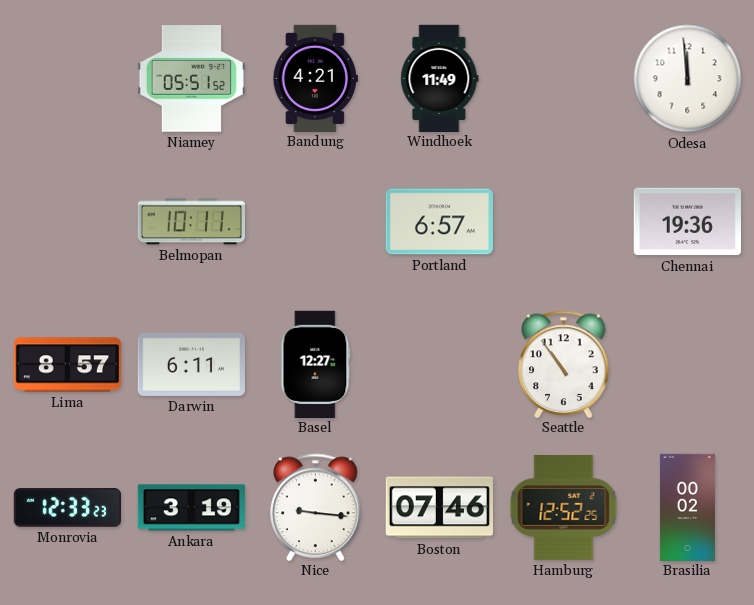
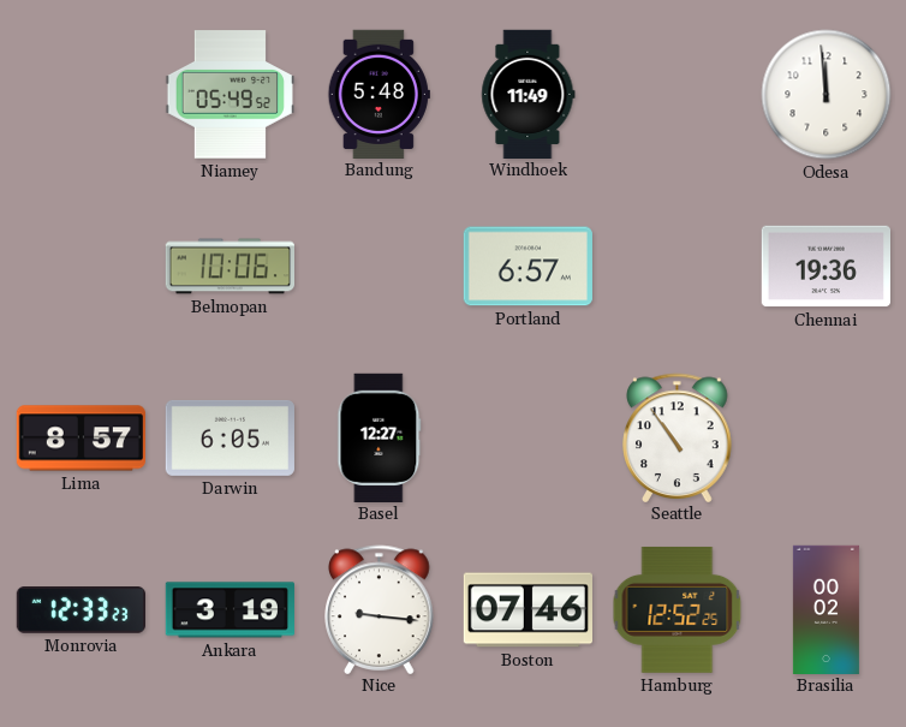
Niamey: 05:51 -> 05:49
Bandung: 4:21 -> 5:48
Belmopan: 10:11 -> 10:06
Darwin: 6:11 -> 6:05
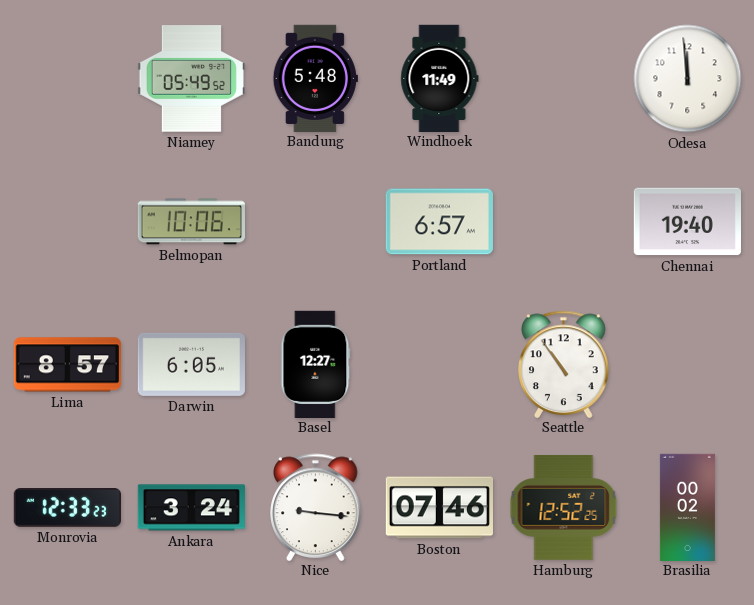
Chennai: 19:36 -> 19:40
Ankara: 3:19 -> 3:24
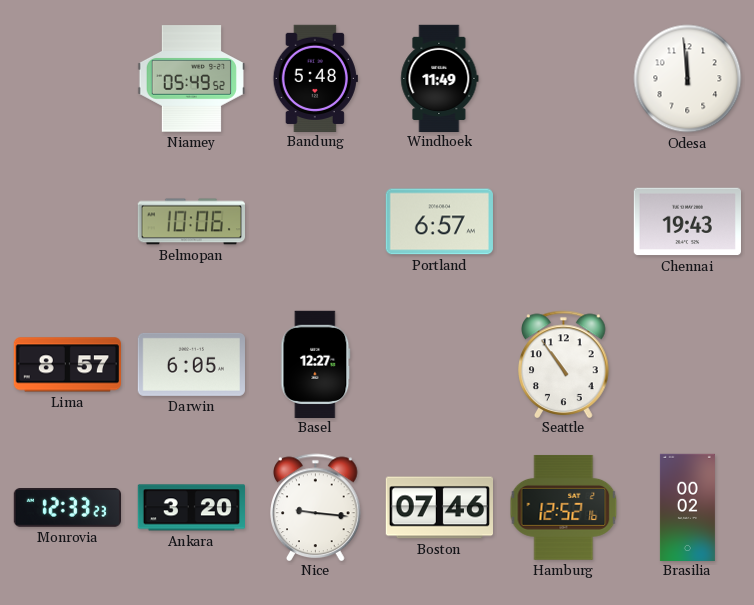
Chennai: 19:40 -> 19:43
Ankara: 3:24 -> 3:20
Hamburg: 12:52:25 -> 12:52:16
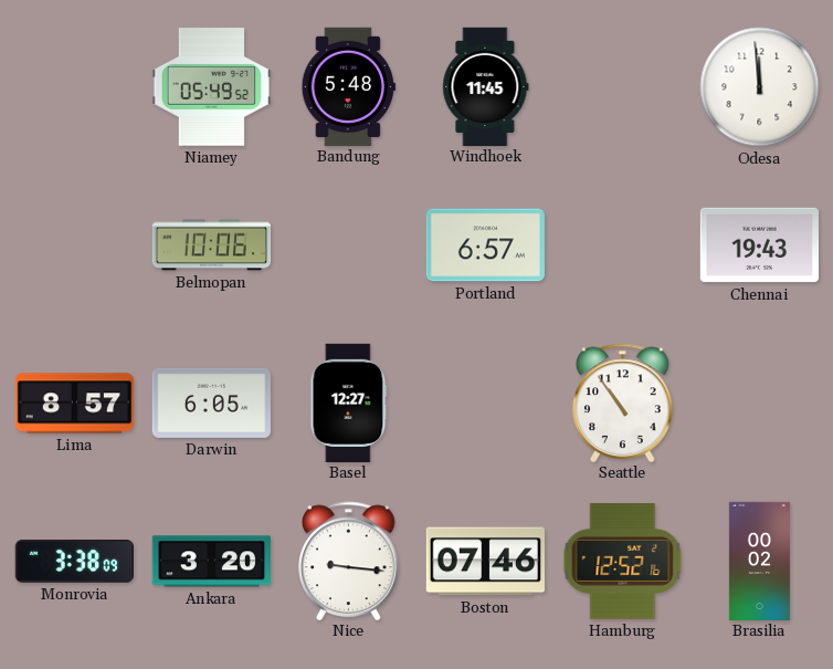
Windhoek: 11:49 -> 11:45
Monrovia: 12:33 -> 3:38
